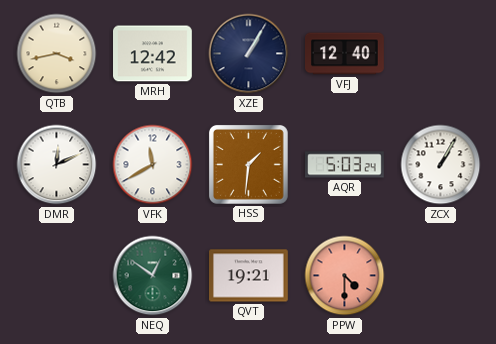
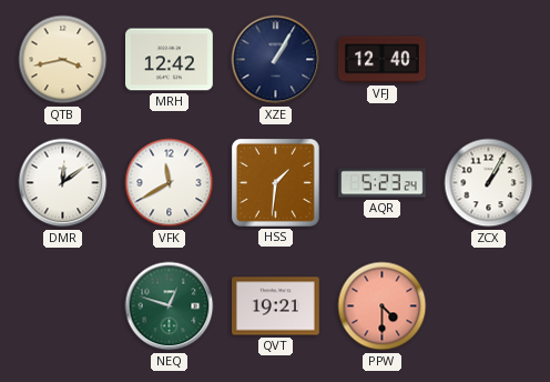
DMR: 12:11 -> 12:09
AQR: 5:03 -> 5:23
NEQ: 12:51 -> 12:48
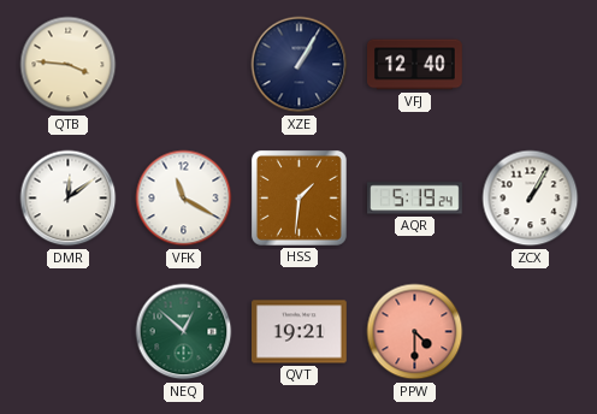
QTB: 3:43 -> 3:46
MRH: 12:42 -> none
VFK: 11:40 -> 11:20
AQR: 5:23 -> 5:19
NEQ: 12:48 -> 12:52
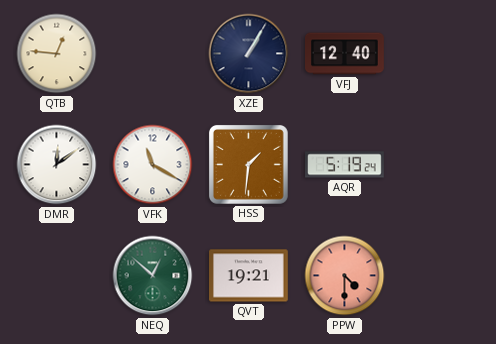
QTB: 3:46 -> 12:46
ZCX: 1:05 -> none
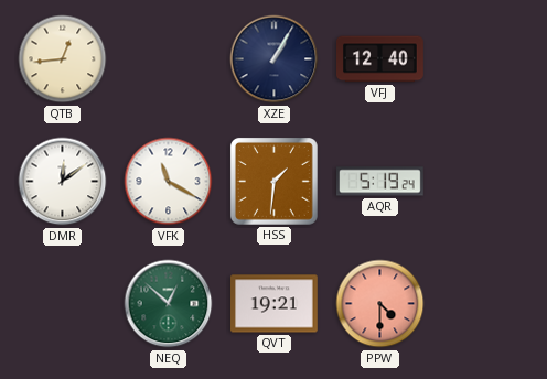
QTB: 12:46 -> 12:44
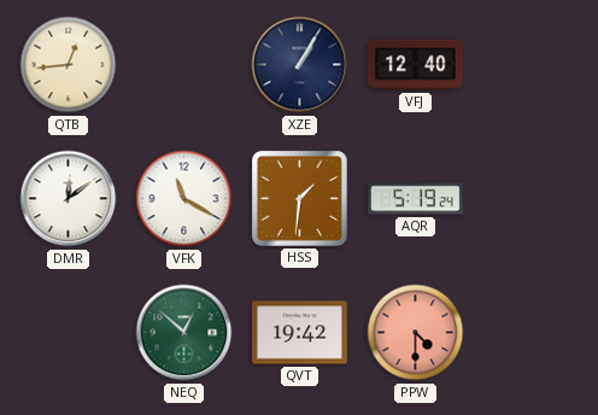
QVT: 19:21 -> 19:42
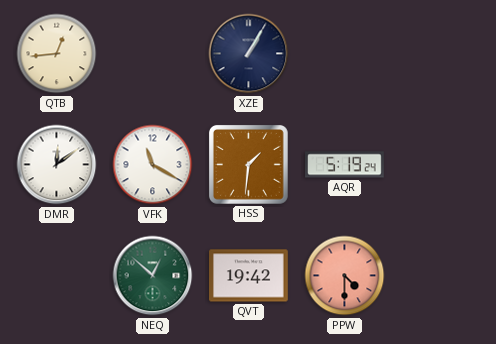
VFJ: 12:40 -> none
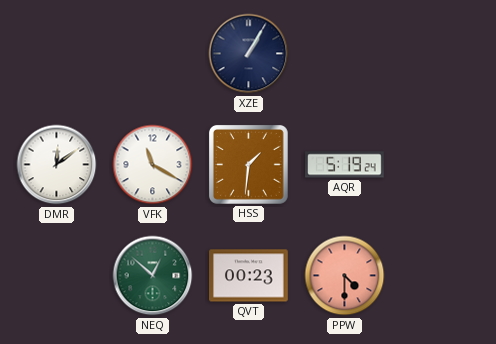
QTB: 12:44 -> none
QVT: 19:42 -> 00:23
